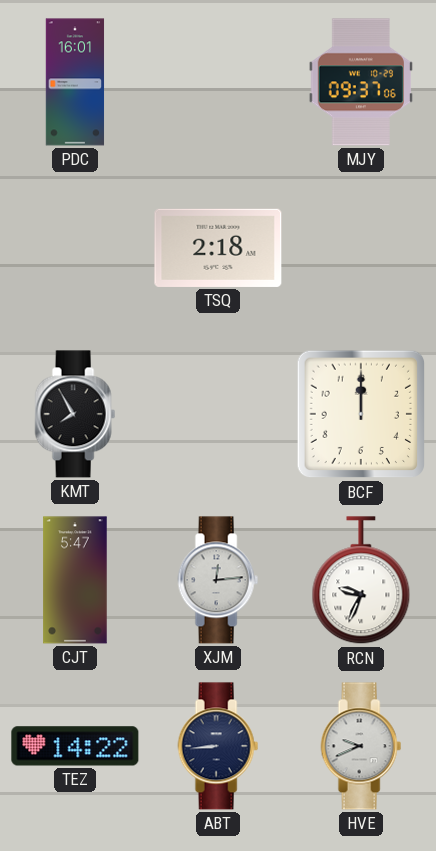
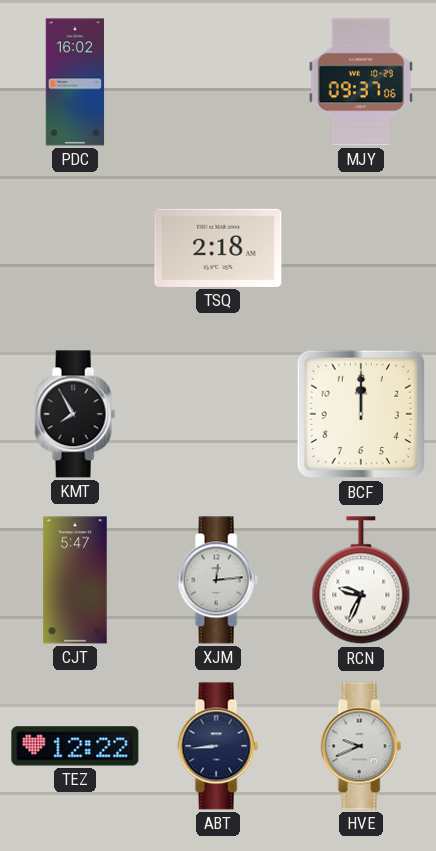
PDC: 16:01 -> 16:02
TEZ: 14:22 -> 12:22
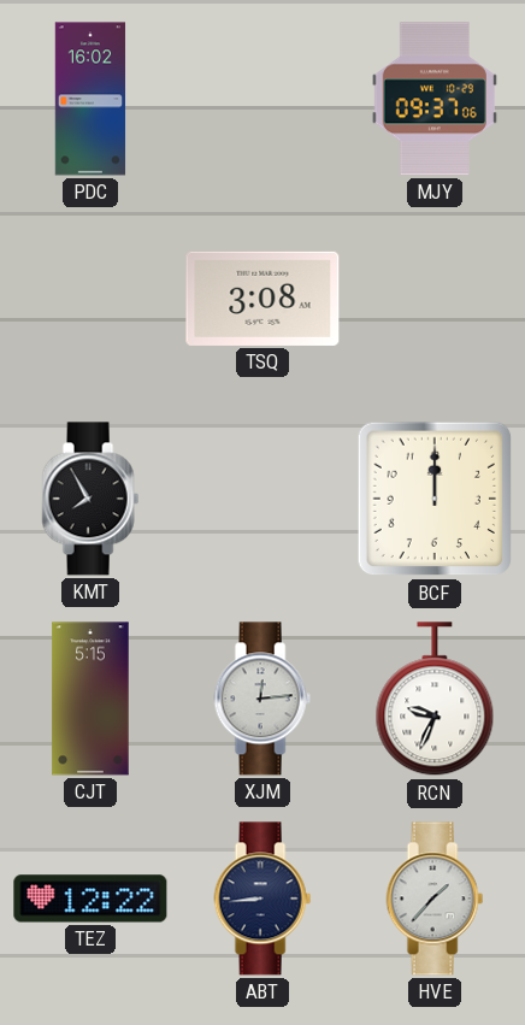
TSQ: 2:18 -> 3:08
CJT: 5:47 -> 5:15
HVE: 9:41 -> 1:37
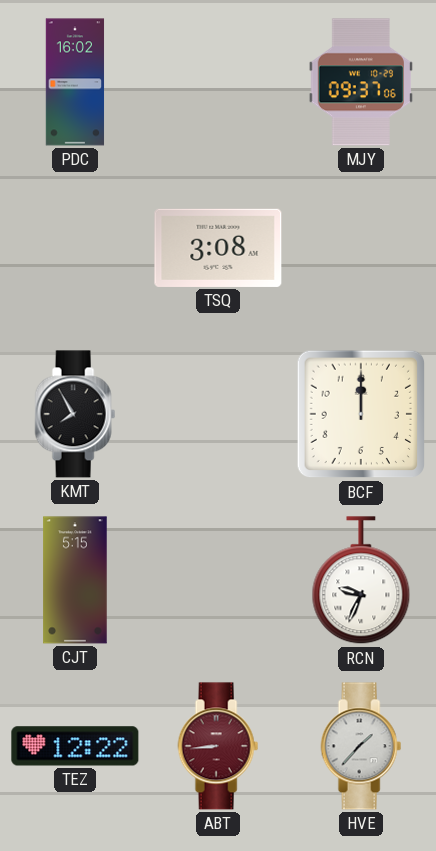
XJM: 12:14 -> none
ABT dial: navy -> burgundy
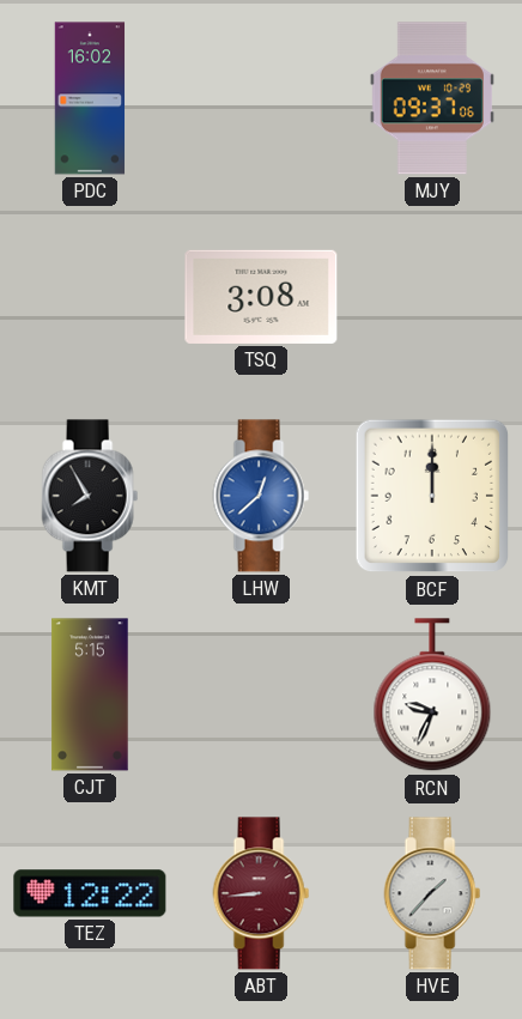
LHW: none -> 12:38
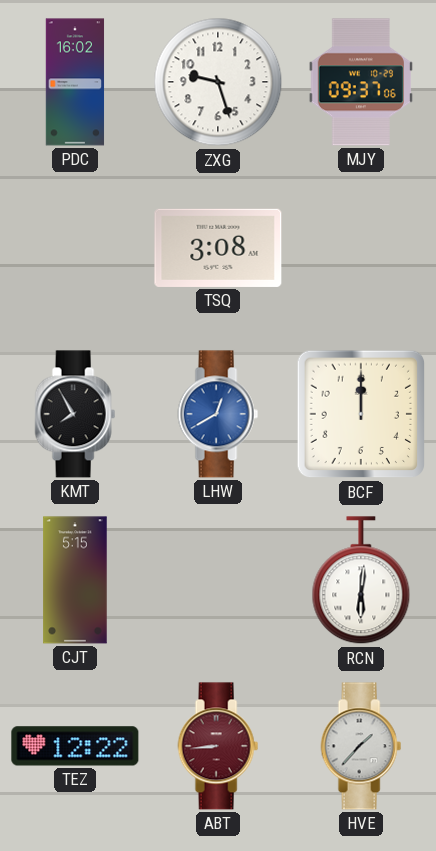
ZXG: none -> 9:27
LHW: 12:38 -> 12:40
RCN: 9:34 -> 6:01
